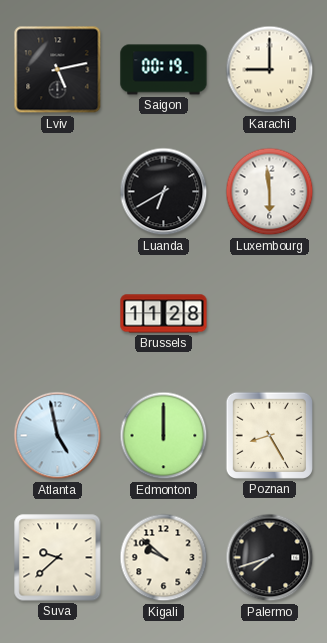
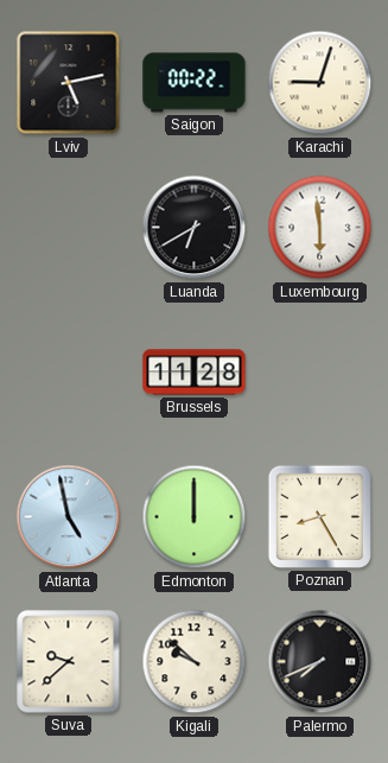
Saigon: 00:19 -> 00:22
Karachi: 9:00 -> 9:03
Palermo: 7:42 -> 7:41
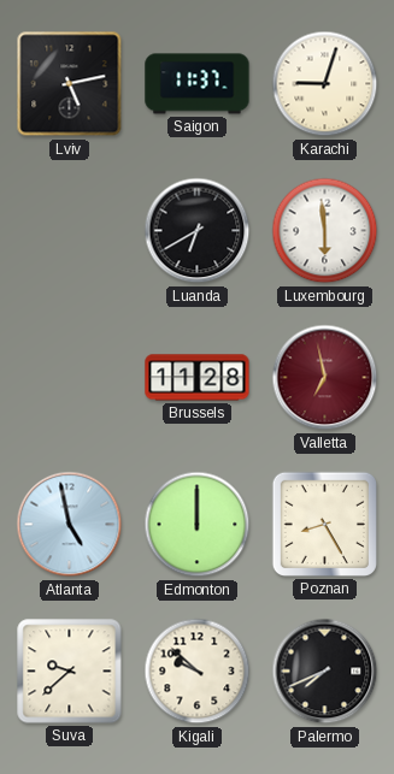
Saigon: 00:22 -> 11:37
Valletta: none -> 6:58
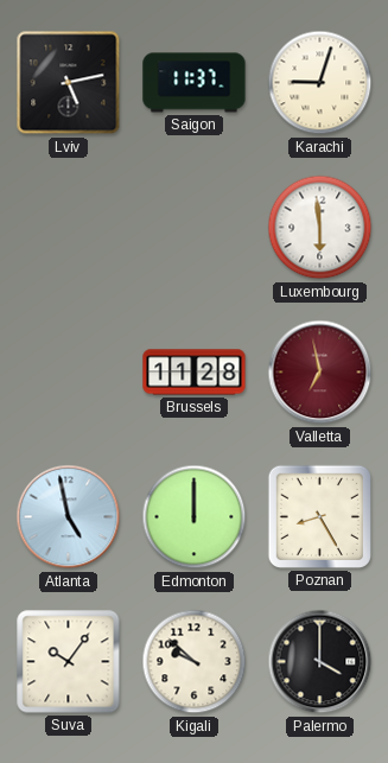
Luanda: 6:40 -> none
Suva: 9:38 -> 10:06
Palermo: 7:41 -> 4:00
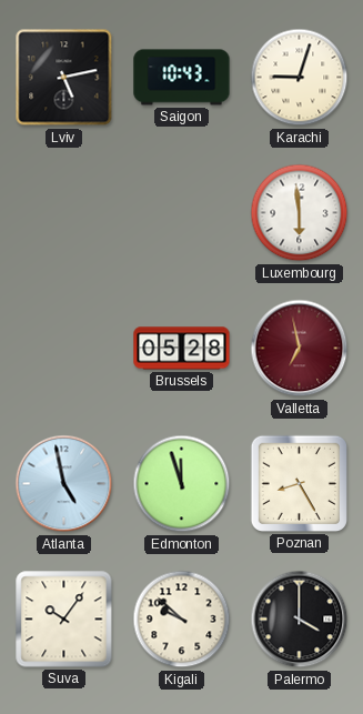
Saigon: 11:37 -> 10:43
Brussels: 11:28 -> 05:28
Edmonton: 12:00 -> 11:57
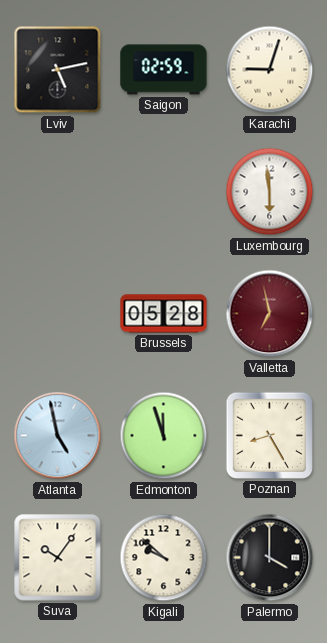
Saigon: 10:43 -> 02:59
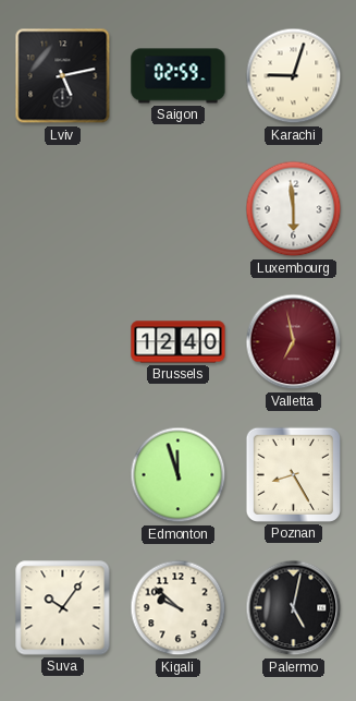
Brussels: 05:28 -> 12:40
Atlanta: 4:58 -> none
Palermo: 4:00 -> 5:02
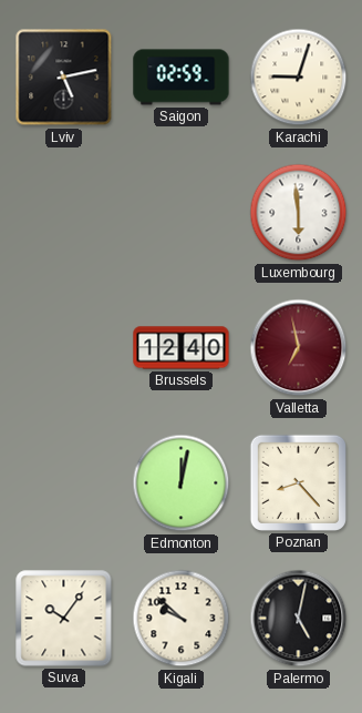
Edmonton: 11:57 -> 12:02
Poznan: 8:25 -> 8:23
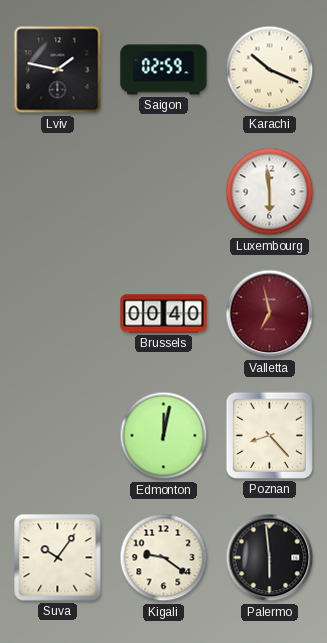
Lviv: 5:13 -> 1:47
Karachi: 9:03 -> 10:19
Brussels: 12:40 -> 00:40
Kigali: 9:52 -> 9:21
Palermo: 5:02 -> 5:59
